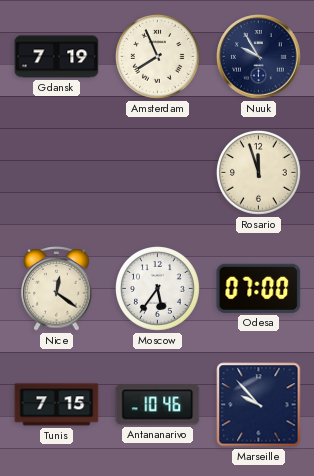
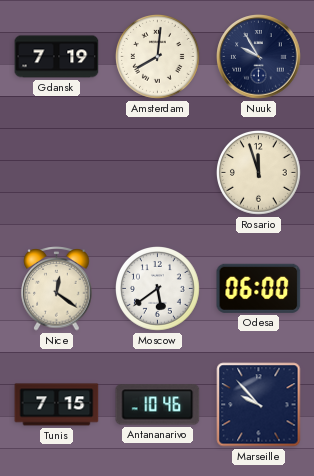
Amsterdam: 7:56 -> 8:01
Moscow: 5:36 -> 5:39
Odesa: 07:00 -> 06:00
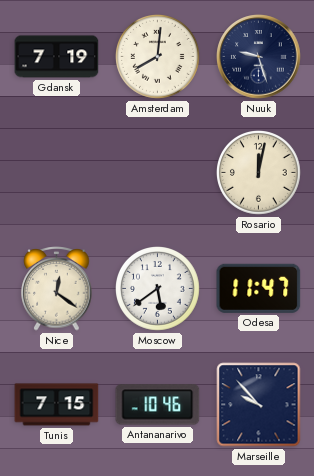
Nuuk: 9:55 -> 9:27
Rosario: 11:57 -> 12:02
Odesa: 06:00 -> 11:47
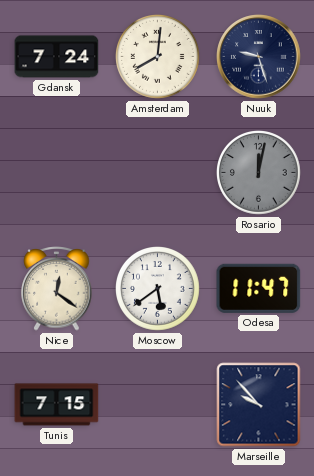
Gdansk: 7:19 -> 7:24
Rosario dial: cream -> grey
Antananarivo: 10:46 -> none
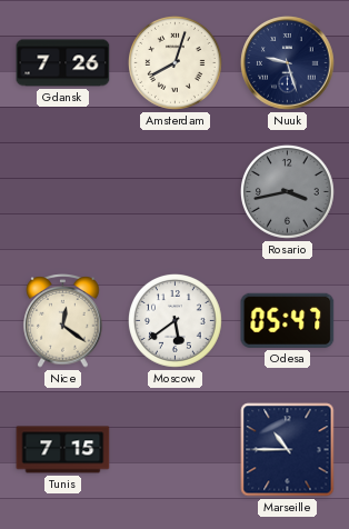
Gdansk: 7:24 -> 7:26
Amsterdam: 8:01 -> 8:03
Rosario: 12:02 -> 3:43
Odesa: 11:47 -> 05:47
Marseille: 9:53 -> 10:45
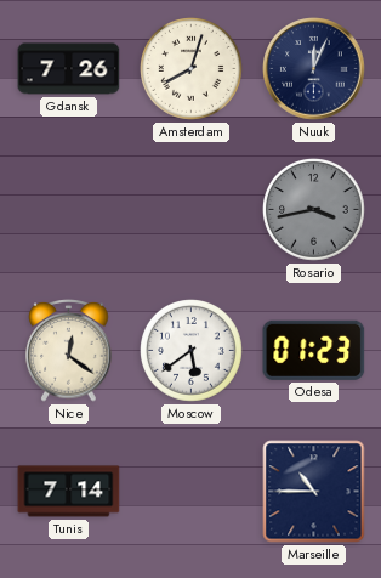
Nuuk: 9:27 -> 12:04
Odesa: 05:47 -> 01:23
Tunis: 7:15 -> 7:14
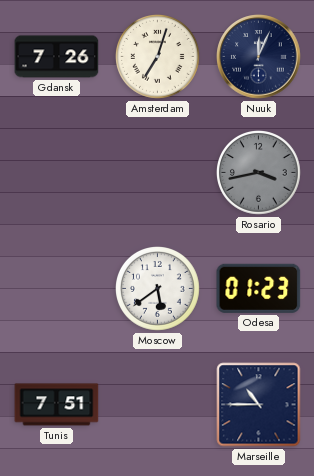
Amsterdam: 8:03 -> 7:03
Nice: 12:21 -> none
Tunis: 7:14 -> 7:51
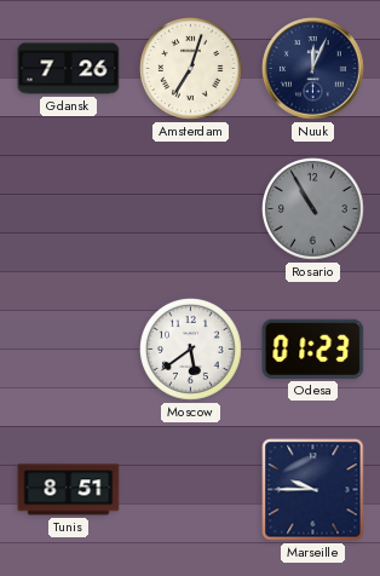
Rosario: 3:43 -> 10:55
Tunis: 7:51 -> 8:51
Marseille: 10:45 -> 9:45
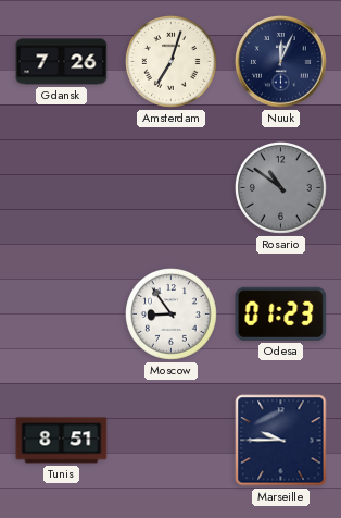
Rosario: 10:55 -> 10:51
Moscow: 5:39 -> 8:54
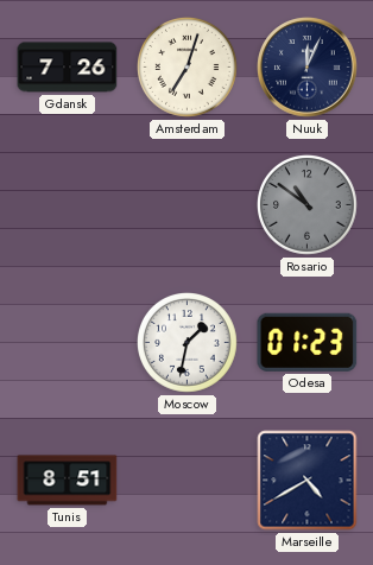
Moscow: 8:54 -> 1:32
Marseille: 9:45 -> 4:40
